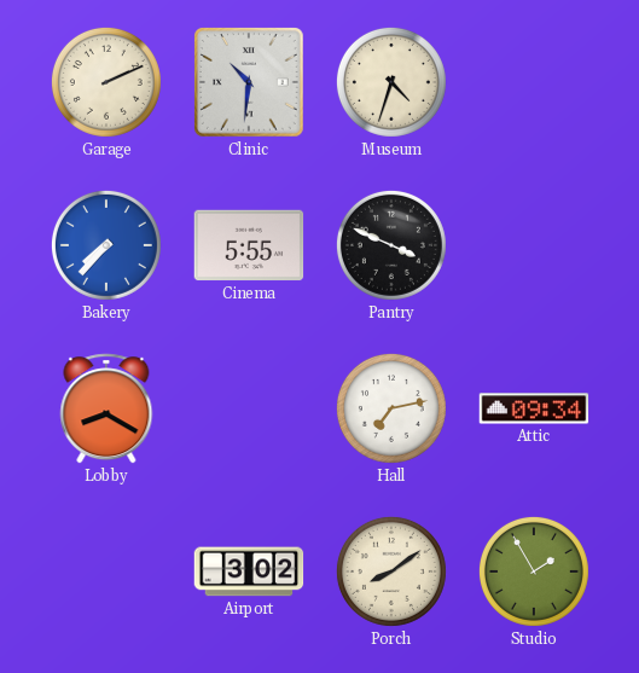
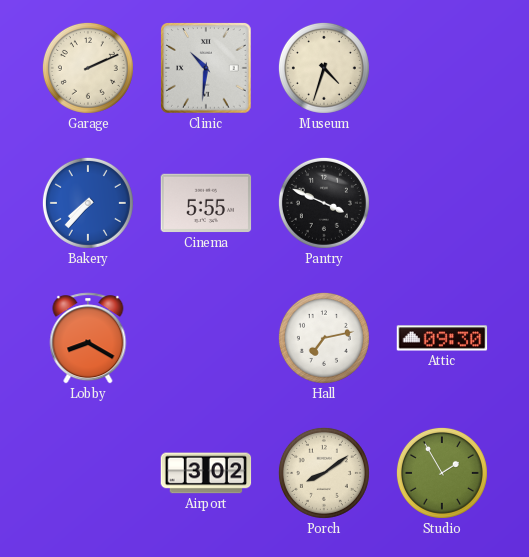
Attic: 09:34 -> 09:30
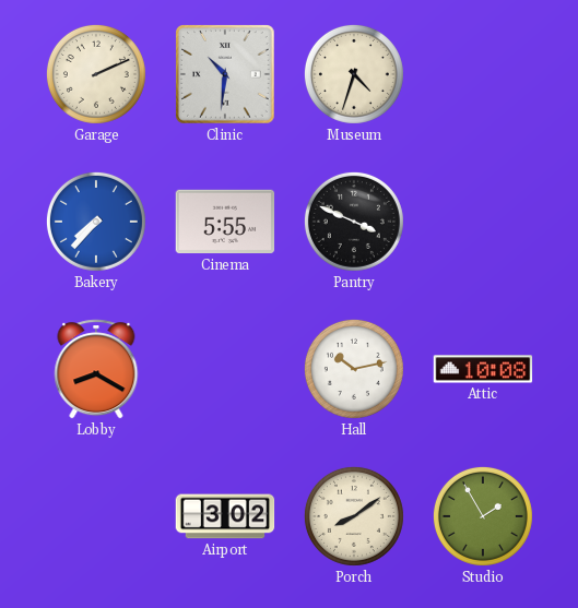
Hall: 7:13 -> 10:13
Attic: 09:30 -> 10:08
